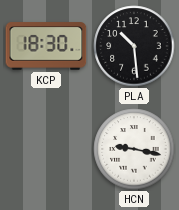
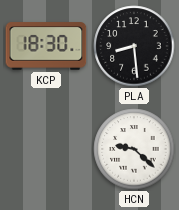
PLA: 10:29 -> 8:29
HCN: 9:17 -> 9:22
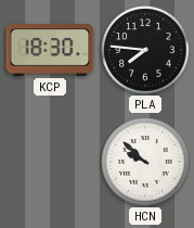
PLA: 8:29 -> 7:46
HCN: 9:22 -> 9:52
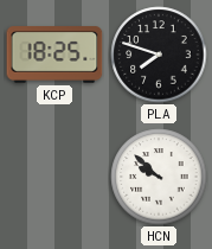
KCP: 18:30 -> 18:25
PLA: 7:46 -> 7:48
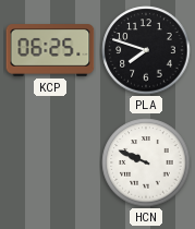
KCP: 18:25 -> 06:25
HCN: 9:52 -> 9:49
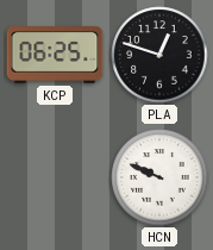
PLA: 7:48 -> 12:48
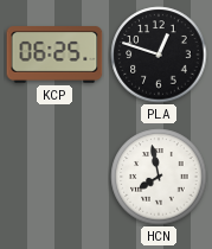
HCN: 9:49 -> 7:58
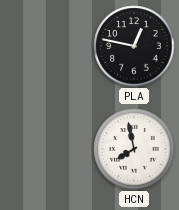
KCP: 06:25 -> none
PLA: 12:48 -> 12:47
